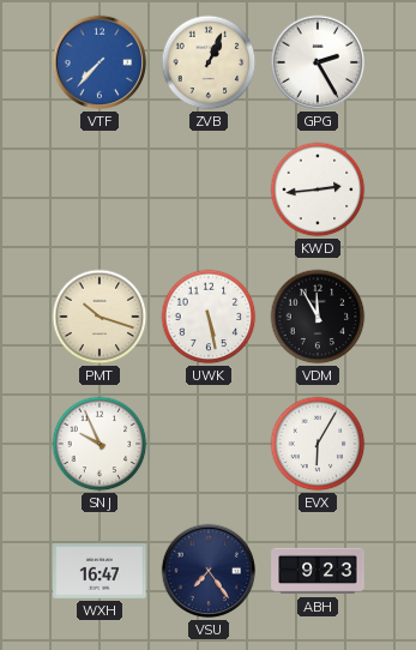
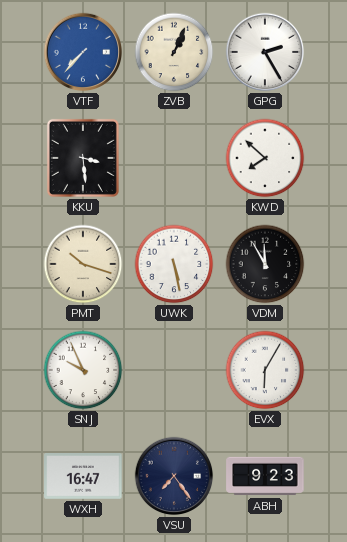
KKU: none -> 3:29
KWD: 2:44 -> 7:52
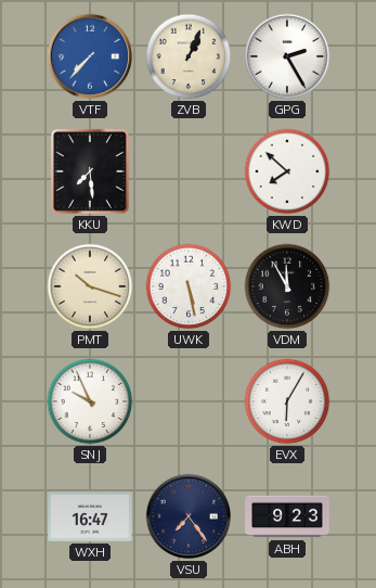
KKU: 3:29 -> 7:29
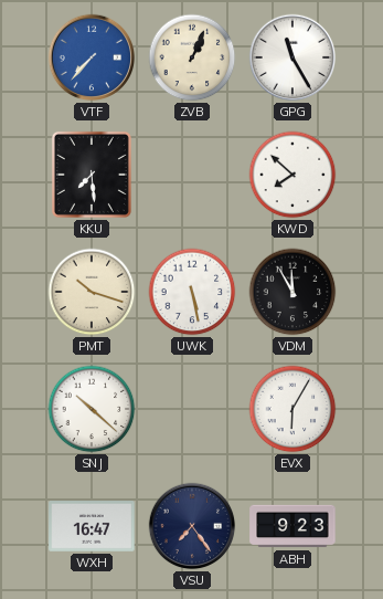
GPG: 2:25 -> 11:25
SNJ: 9:56 -> 10:22
